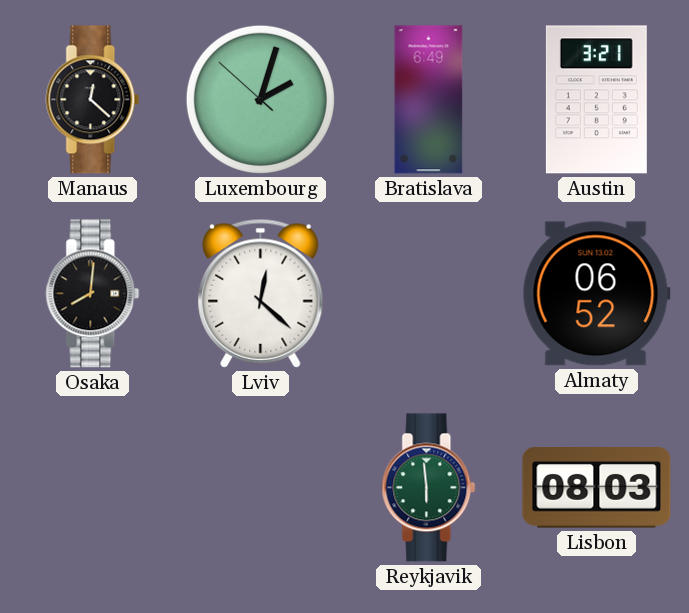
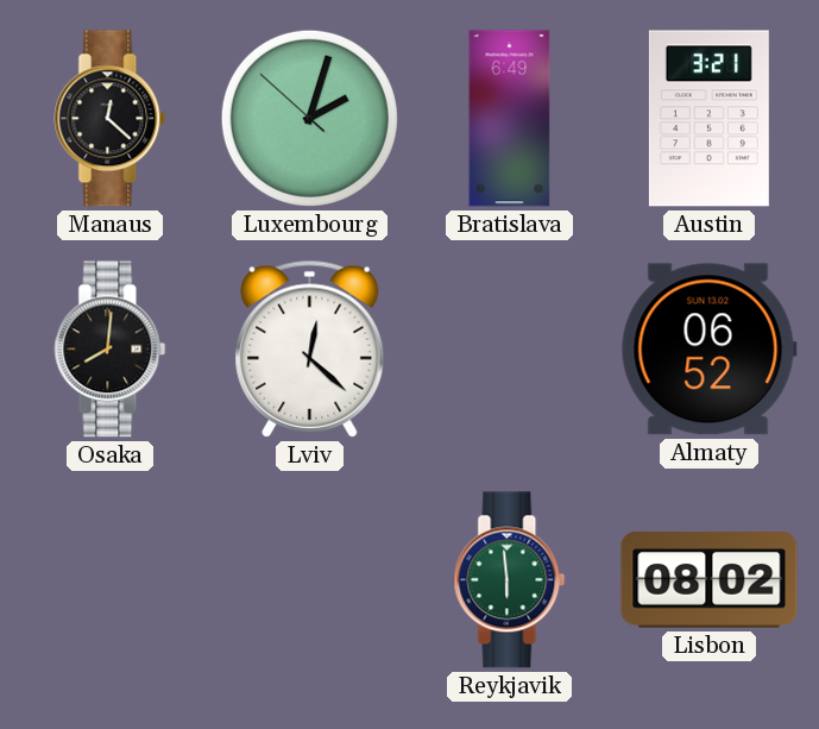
Lisbon: 08:03 -> 08:02
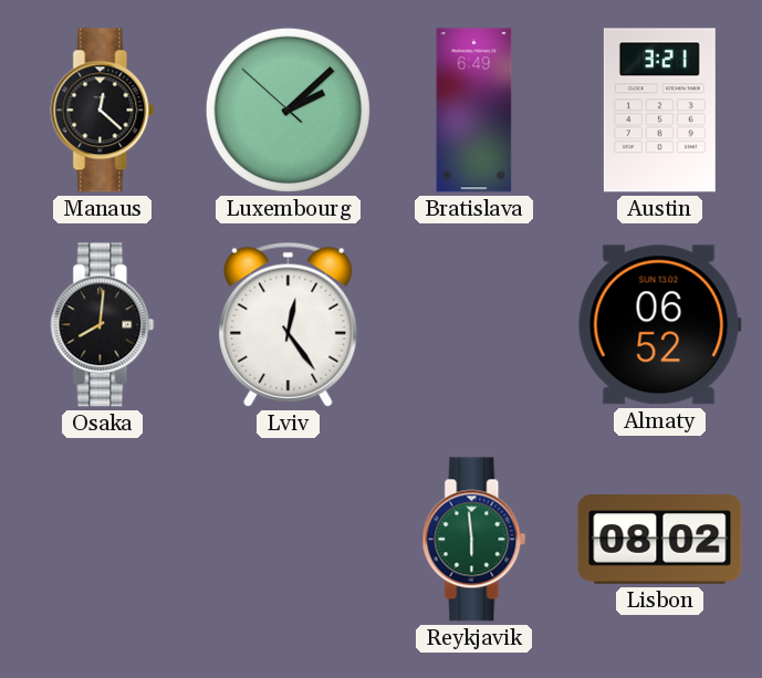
Luxembourg: 2:02 -> 2:07
Lviv: 12:22 -> 12:24
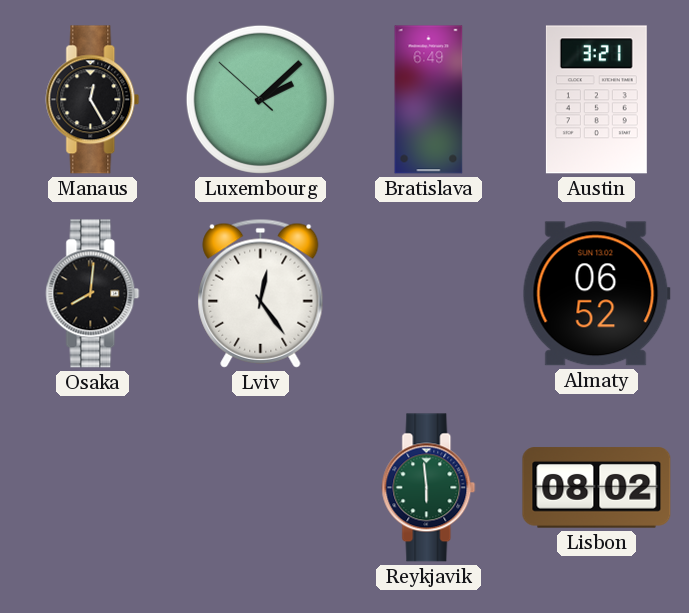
Manaus: 12:22 -> 12:25
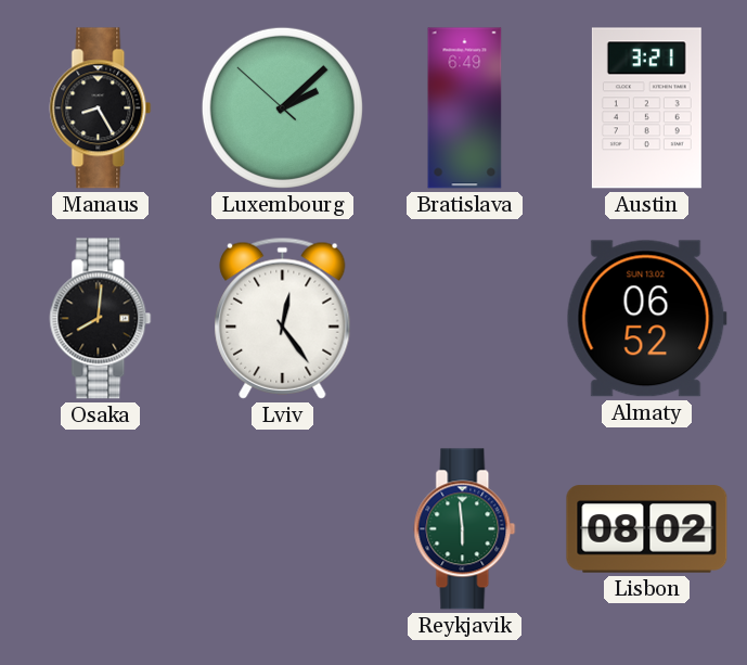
Manaus: 12:25 -> 8:25
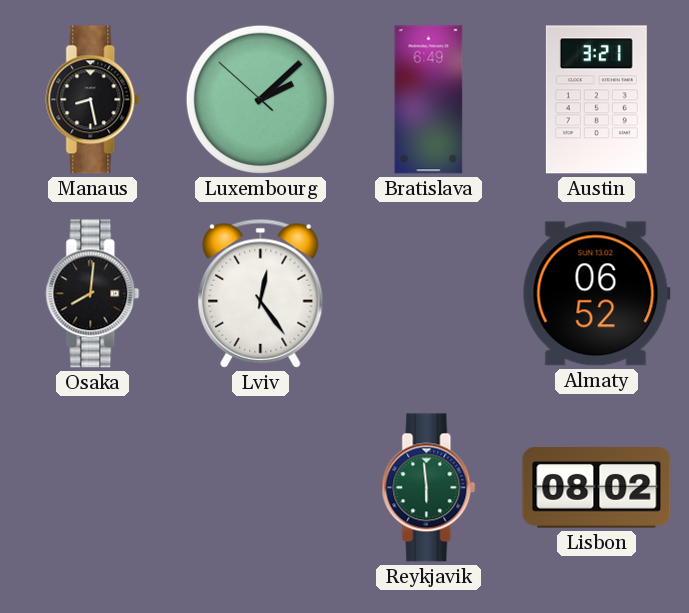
Manaus: 8:25 -> 8:28
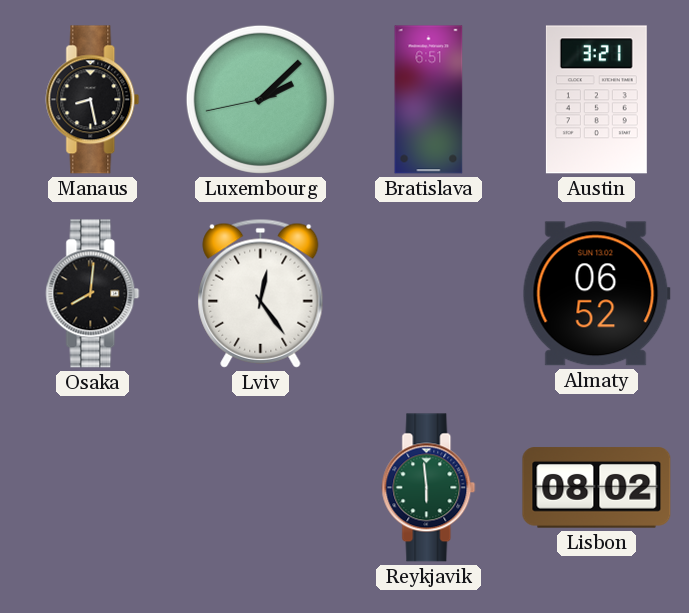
Luxembourg: 2:07:52 -> 2:07:43
Bratislava: 6:49 -> 6:51
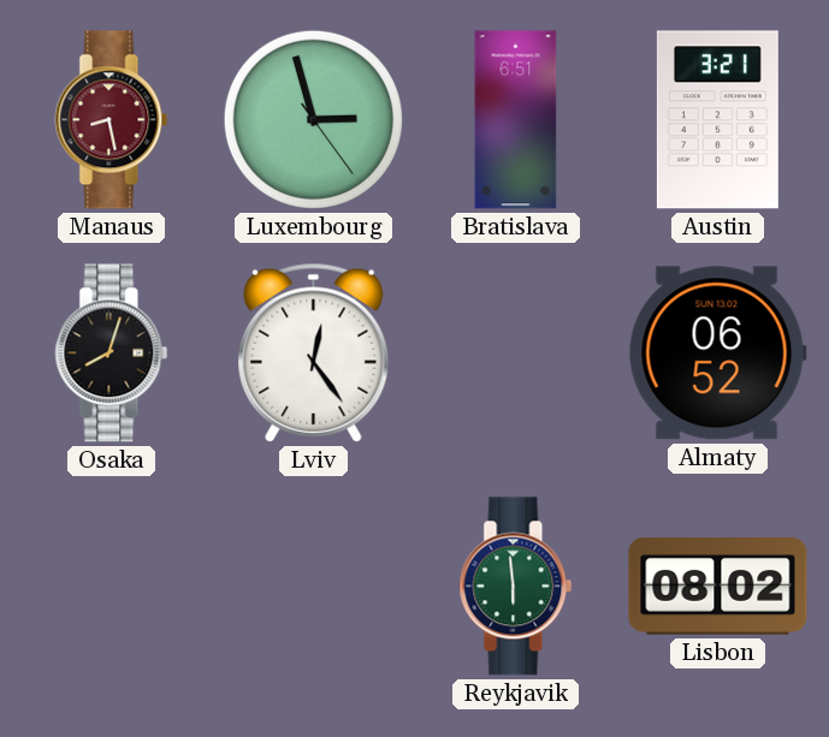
Manaus dial: black -> burgundy
Luxembourg: 2:07 -> 2:57
Osaka: 8:01 -> 8:03
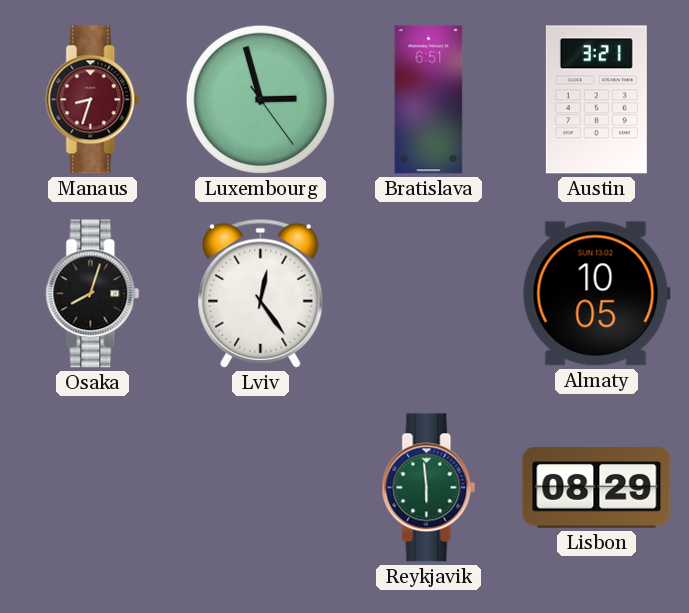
Manaus: 8:28 -> 8:33
Almaty: 06:52 -> 10:05
Lisbon: 08:02 -> 08:29
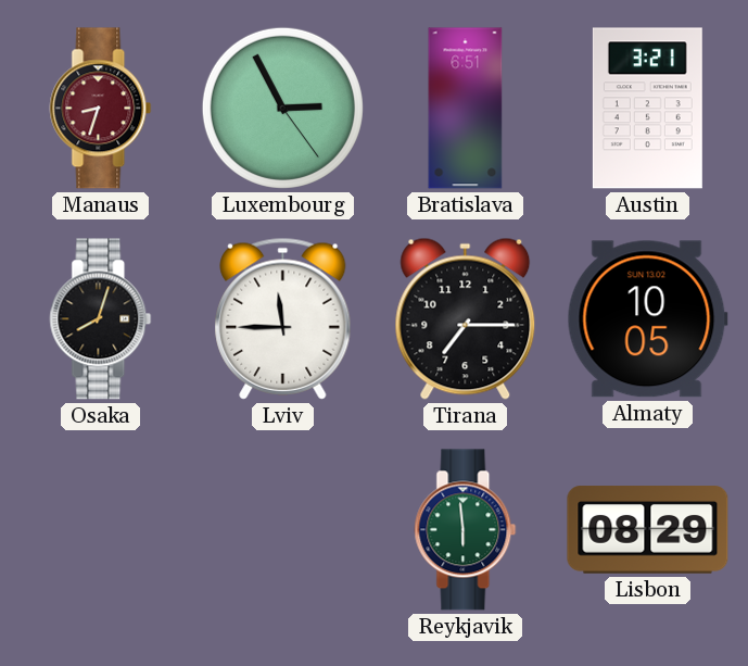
Luxembourg: 2:57 -> 2:55
Lviv: 12:24 -> 11:45
Tirana: none -> 7:15
